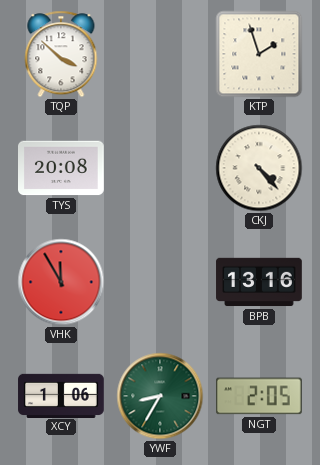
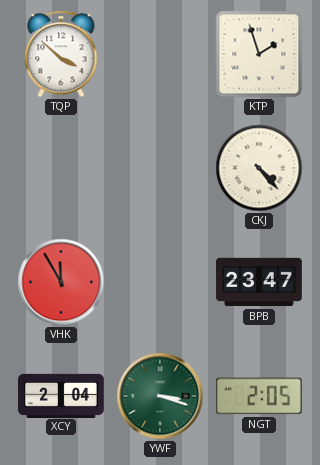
TYS: 20:08 -> none
BPB: 13:16 -> 23:47
XCY: 1:06 -> 2:04
YWF: 8:35 -> 3:18
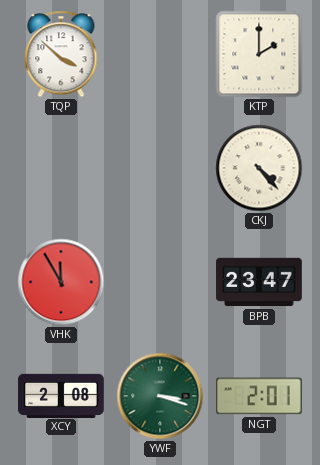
KTP: 1:57 -> 2:00
XCY: 2:04 -> 2:08
NGT: 2:05 -> 2:01
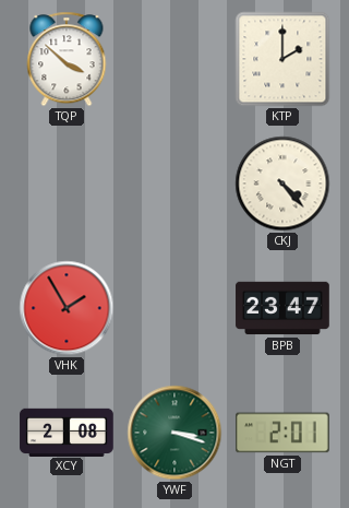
VHK: 11:55 -> 1:55
